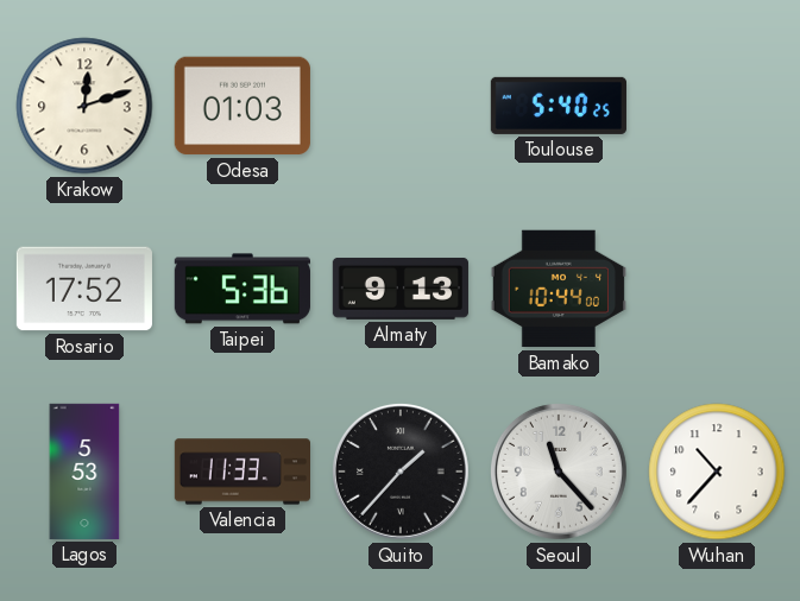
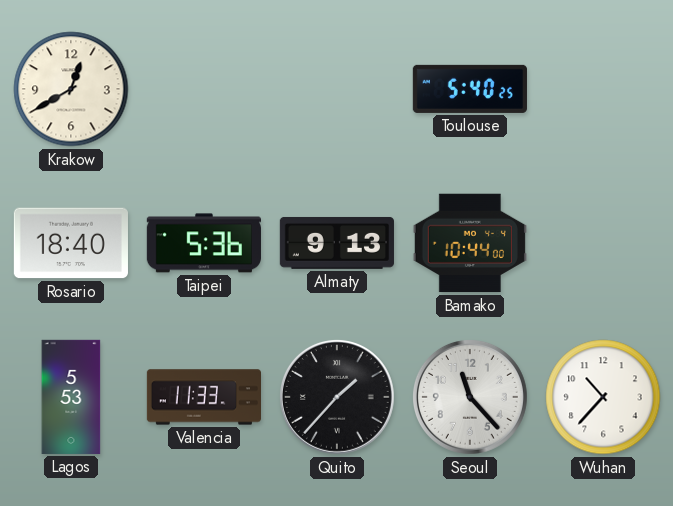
Krakow: 12:12 -> 12:40
Odesa: 01:03 -> none
Rosario: 17:52 -> 18:40
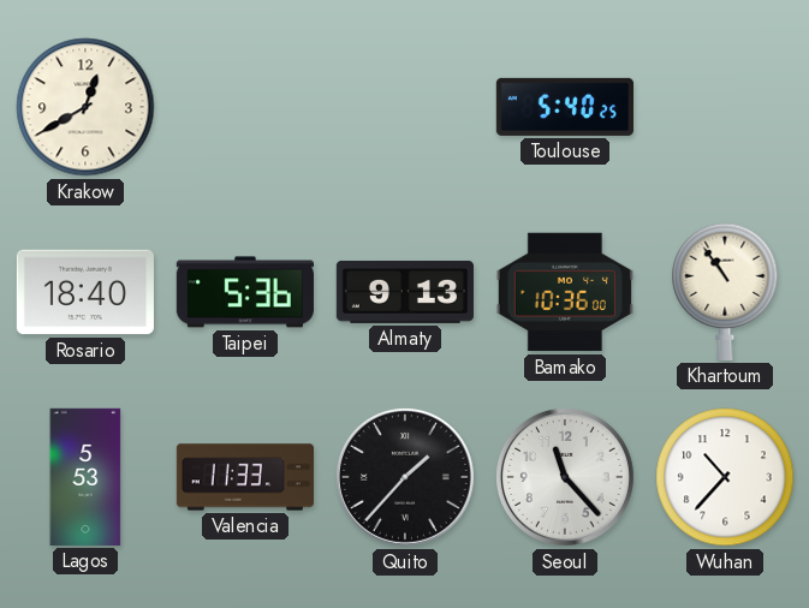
Bamako: 10:44 -> 10:36
Khartoum: none -> 10:54
